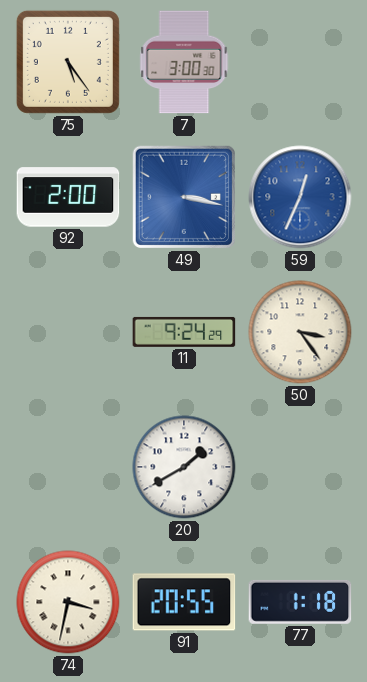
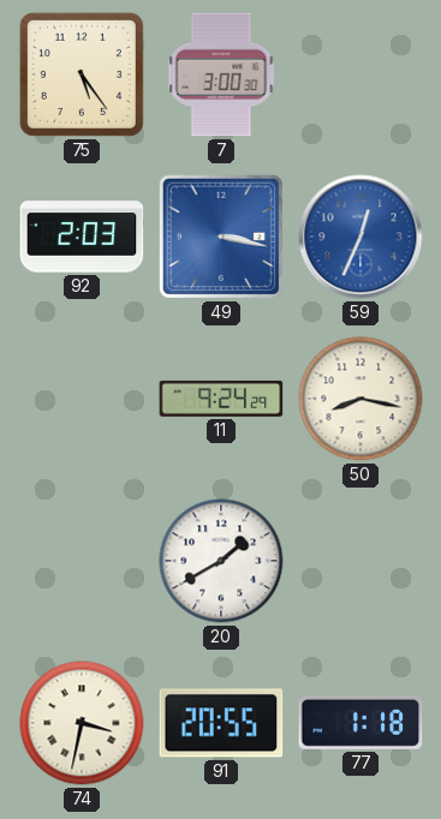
92: 2:00 -> 2:03
50: 3:24 -> 8:17
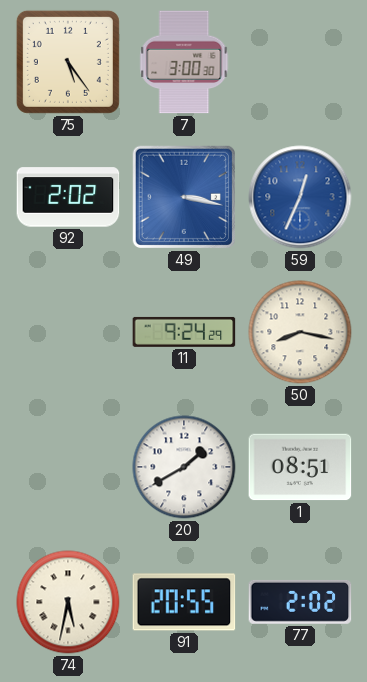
92: 2:03 -> 2:02
1: none -> 08:51
74: 3:32 -> 5:32
77: 1:18 -> 2:02
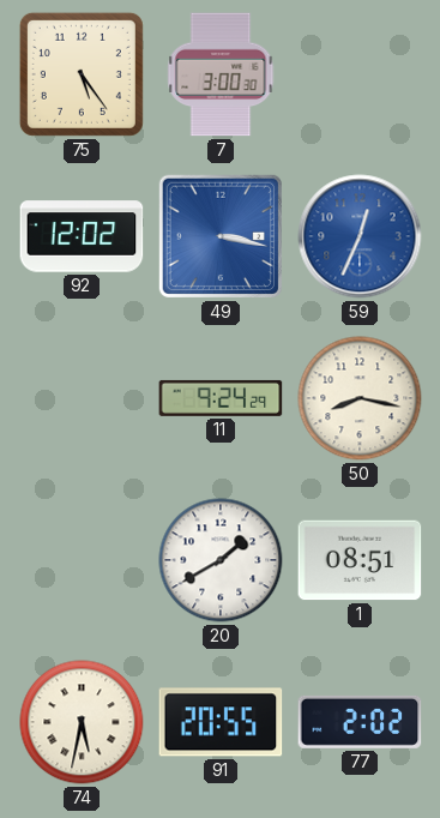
92: 2:02 -> 12:02
